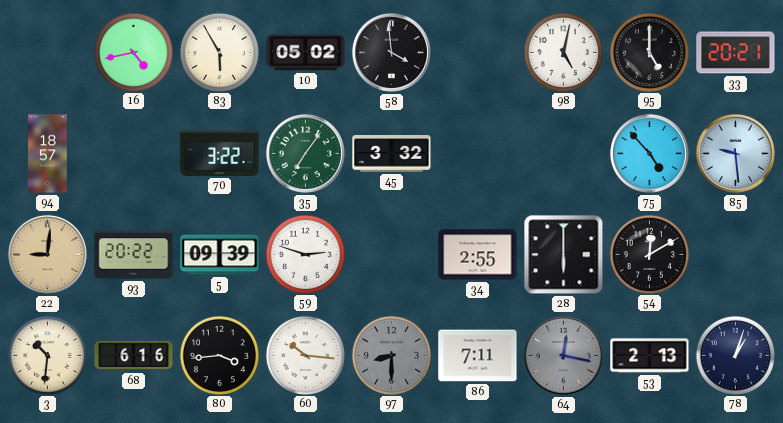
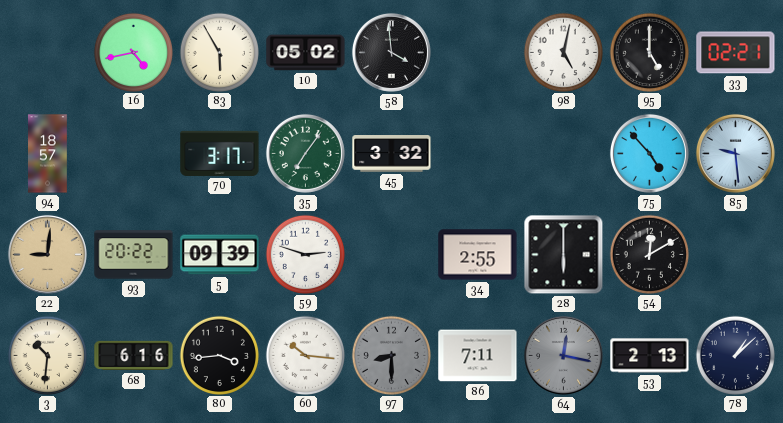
33: 20:21 -> 02:21
70: 3:22 -> 3:17
78: 1:03 -> 1:08
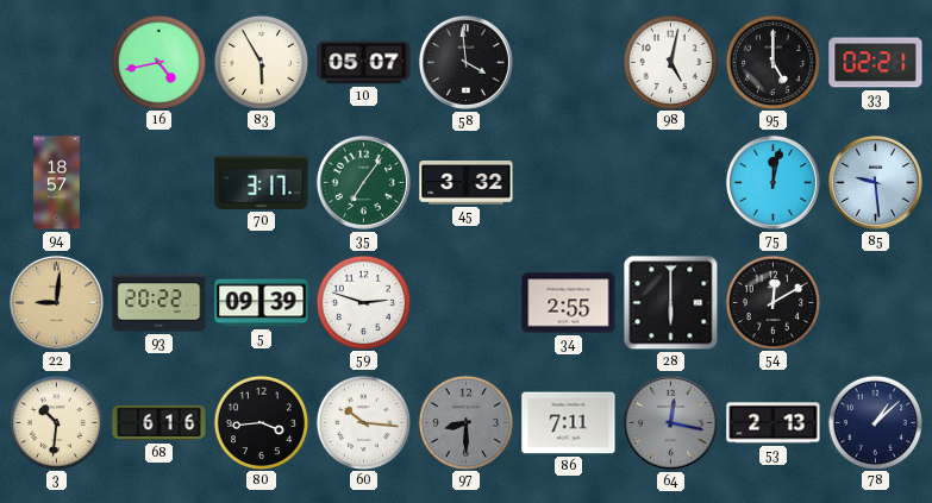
10: 05:02 -> 05:07
75: 4:53 -> 12:02
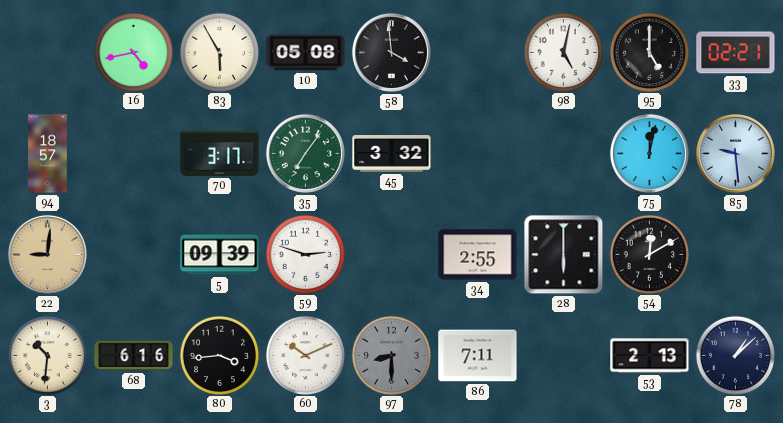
10: 05:07 -> 05:08
93: 20:22 -> none
60: 10:16 -> 10:11
64: 12:17 -> none
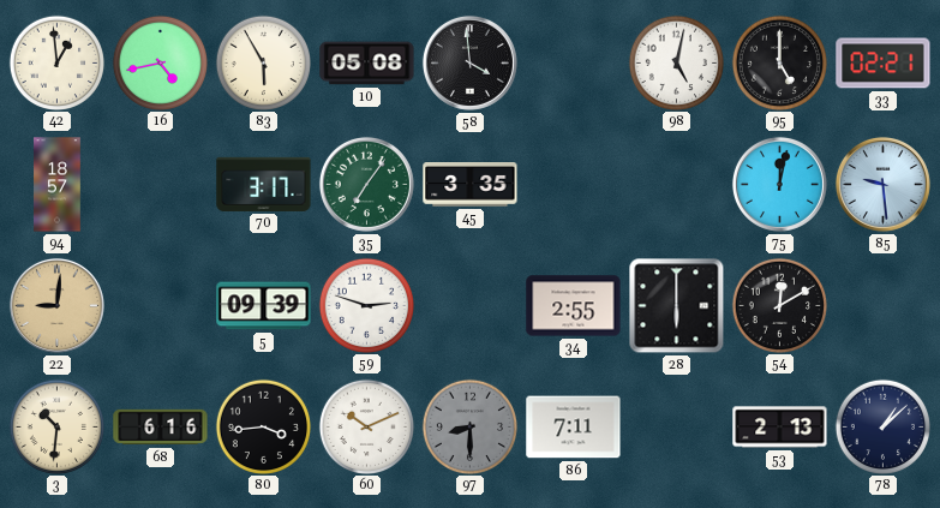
42: none -> 12:59
45: 3:32 -> 3:35
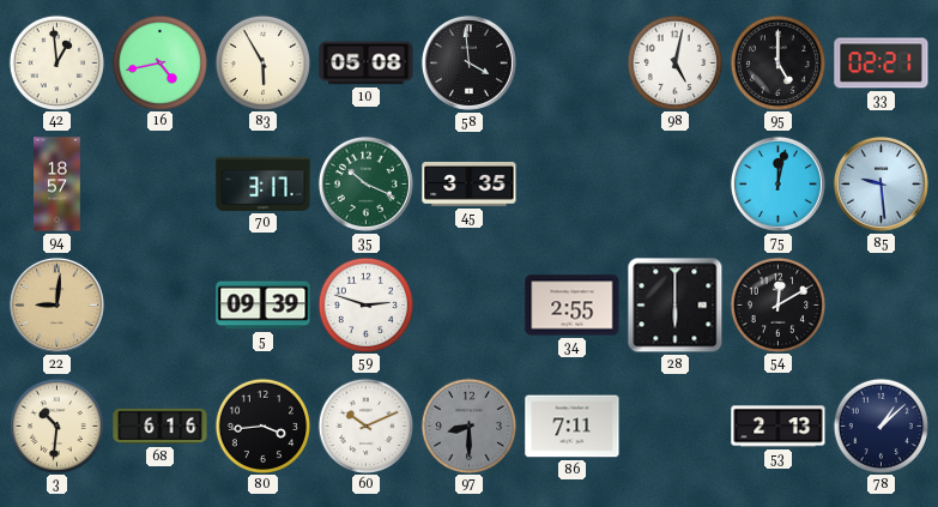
35: 7:06 -> 10:19
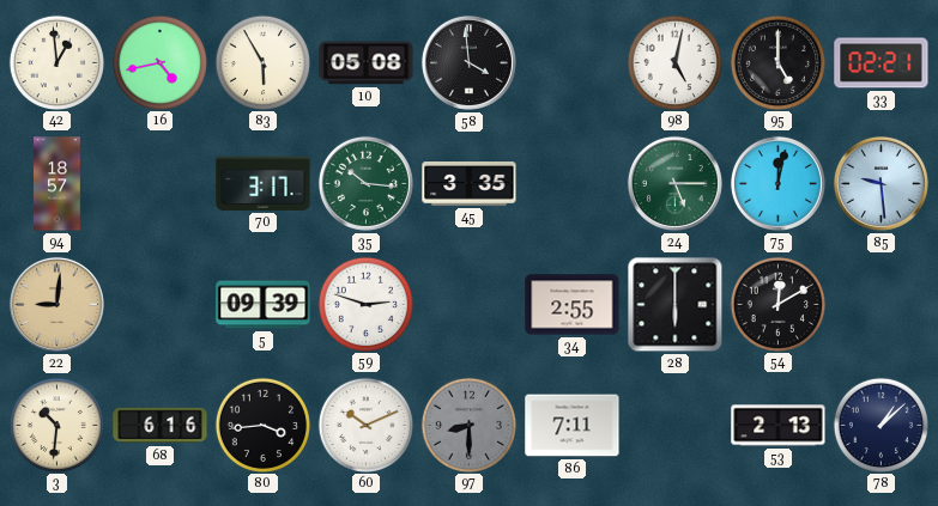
35: 10:19 -> 10:16
24: none -> 5:15
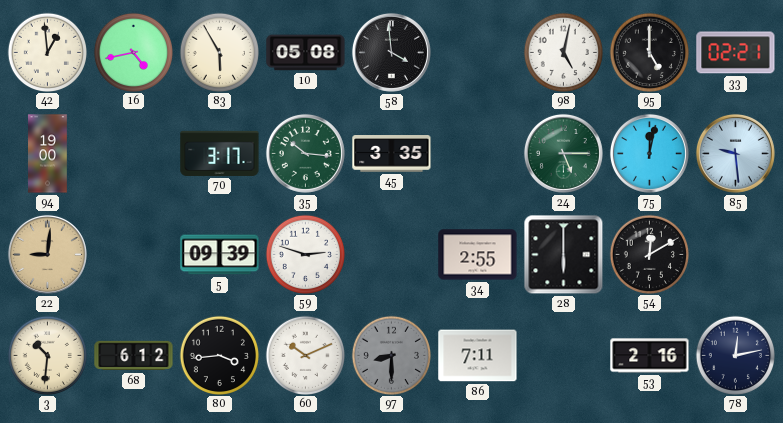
94: 18:57 -> 19:00
68: 6:16 -> 6:12
53: 2:13 -> 2:16
78: 1:08 -> 12:13
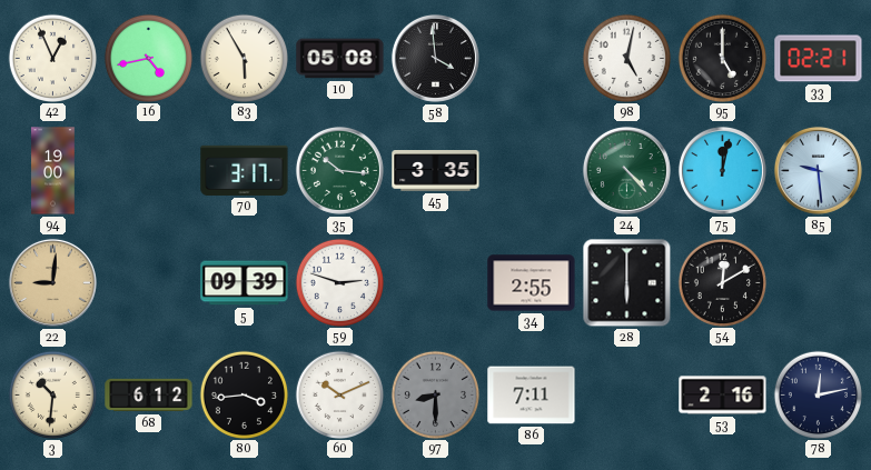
42: 12:59 -> 12:56
24: 5:15 -> 4:23
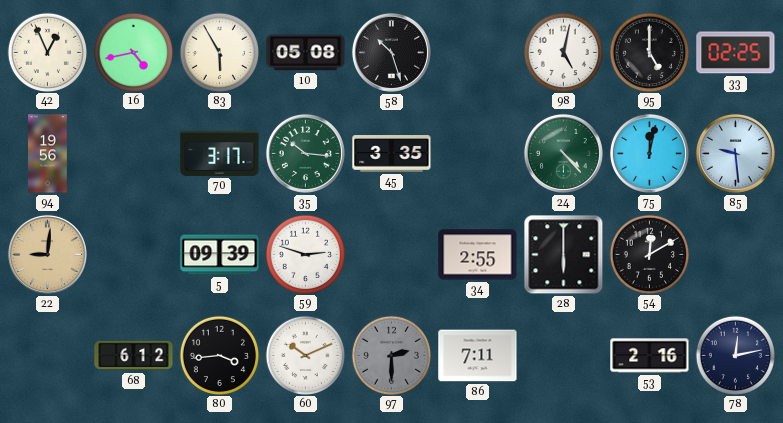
58: 3:59 -> 10:27
33: 02:21 -> 02:25
94: 19:00 -> 19:56
3: 10:31 -> none
97: 8:30 -> 2:30
